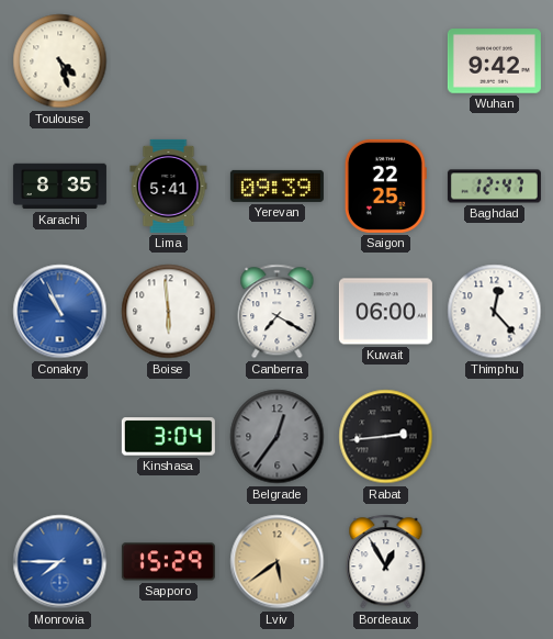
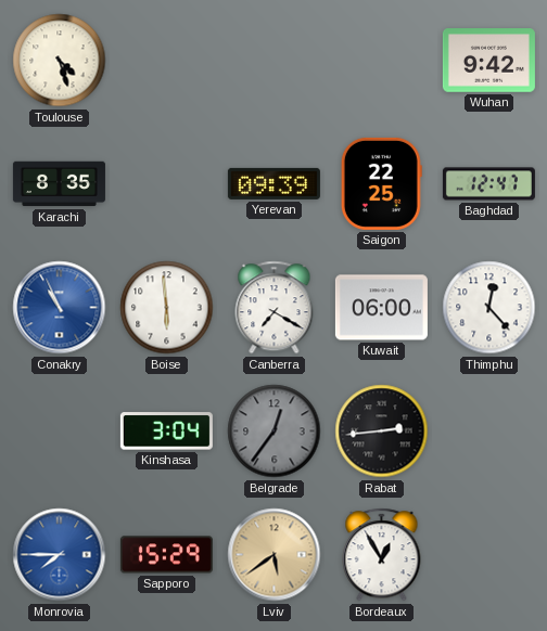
Lima: 5:41 -> none
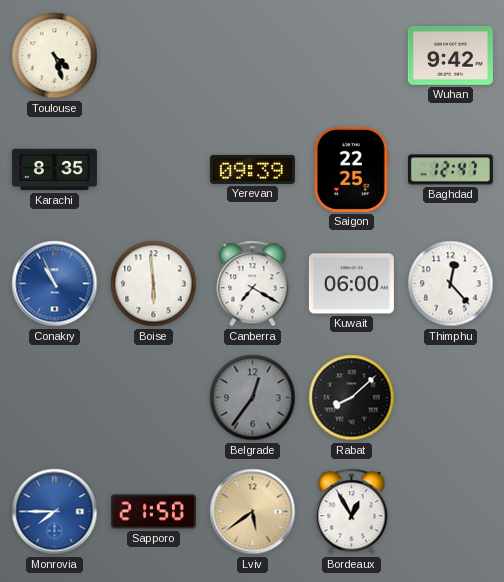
Kinshasa: 3:04 -> none
Rabat: 2:44 -> 8:08
Sapporo: 15:29 -> 21:50
